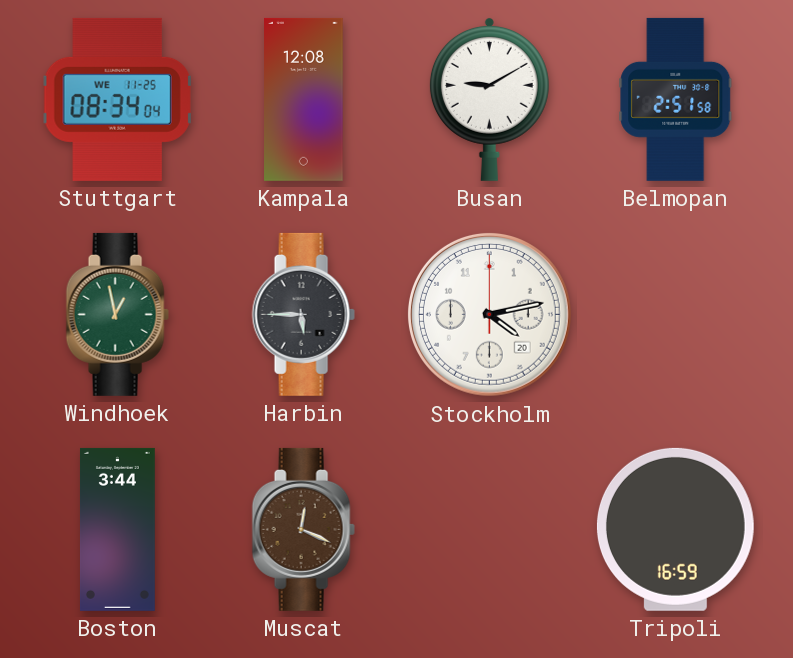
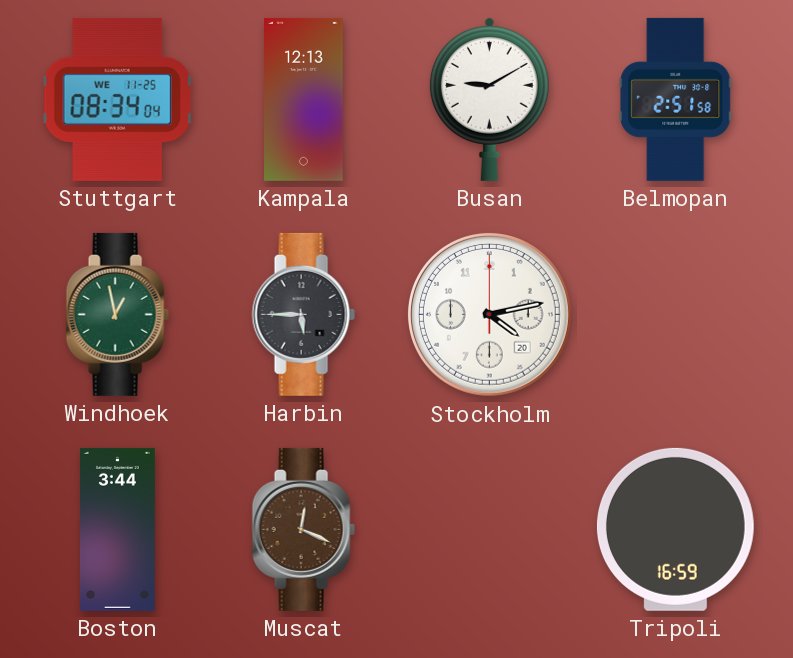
Kampala: 12:08 -> 12:13
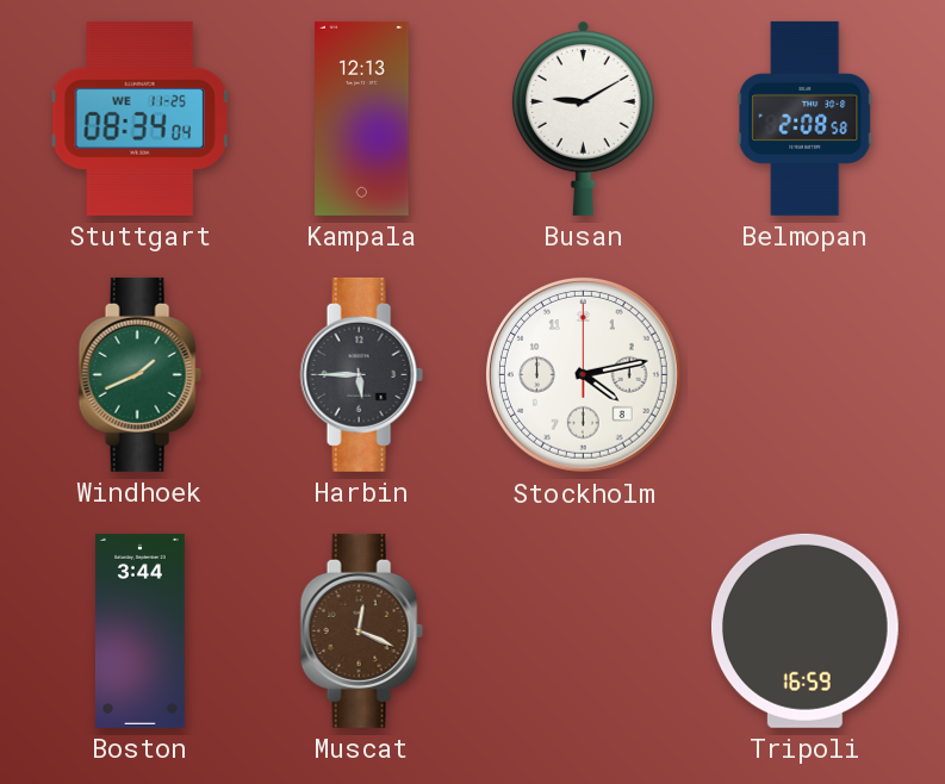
Belmopan: 2:51 -> 2:08
Windhoek: 12:58 -> 1:41
Stockholm date: 20 -> 8
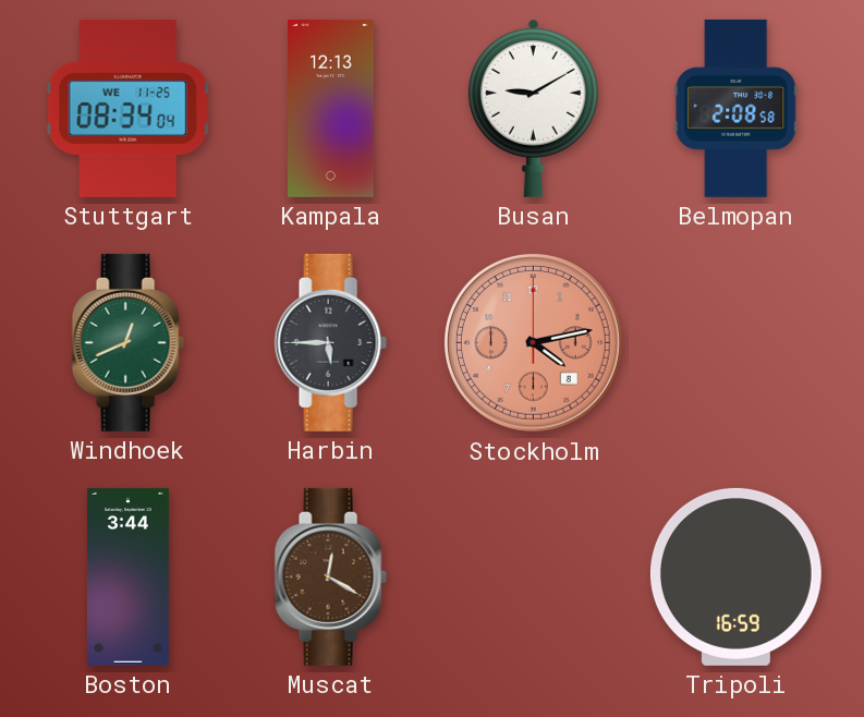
Windhoek: 1:41 -> 12:41
Stockholm dial: white -> salmon
Muscat: 12:19 -> 12:20
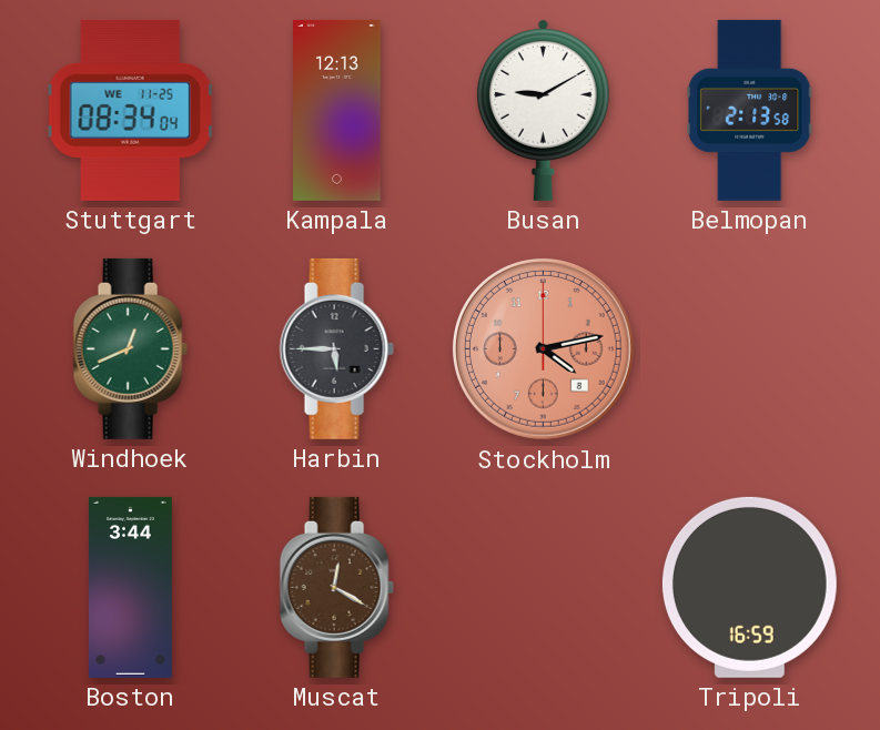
Belmopan: 2:08 -> 2:13
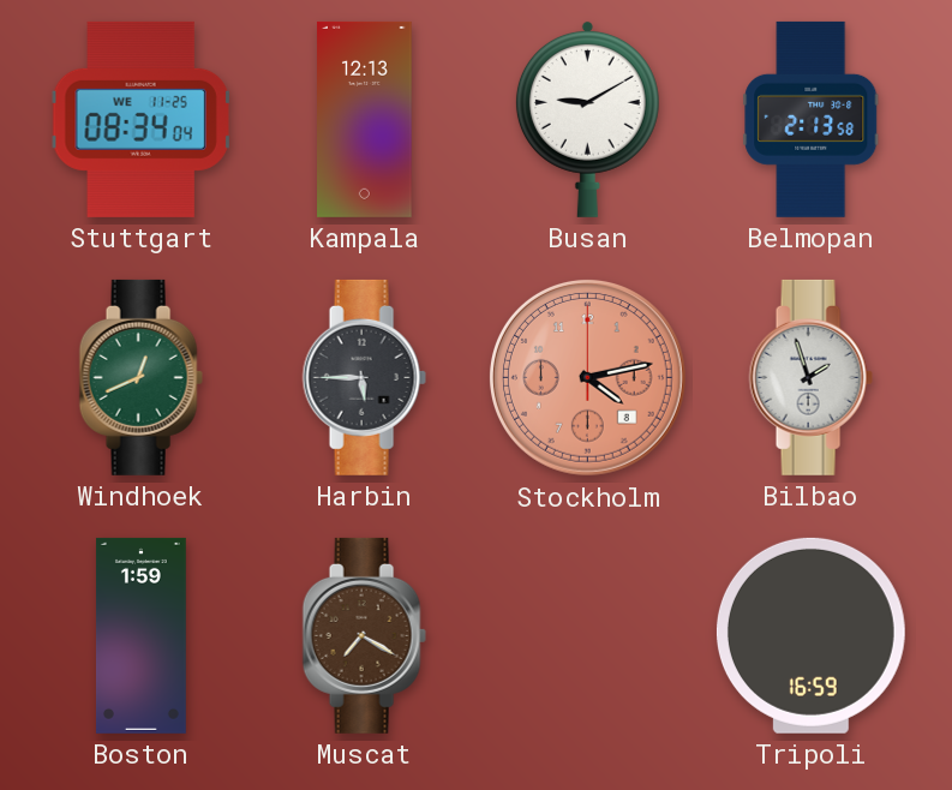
Bilbao: none -> 1:57
Boston: 3:44 -> 1:59
Muscat: 12:20 -> 7:20
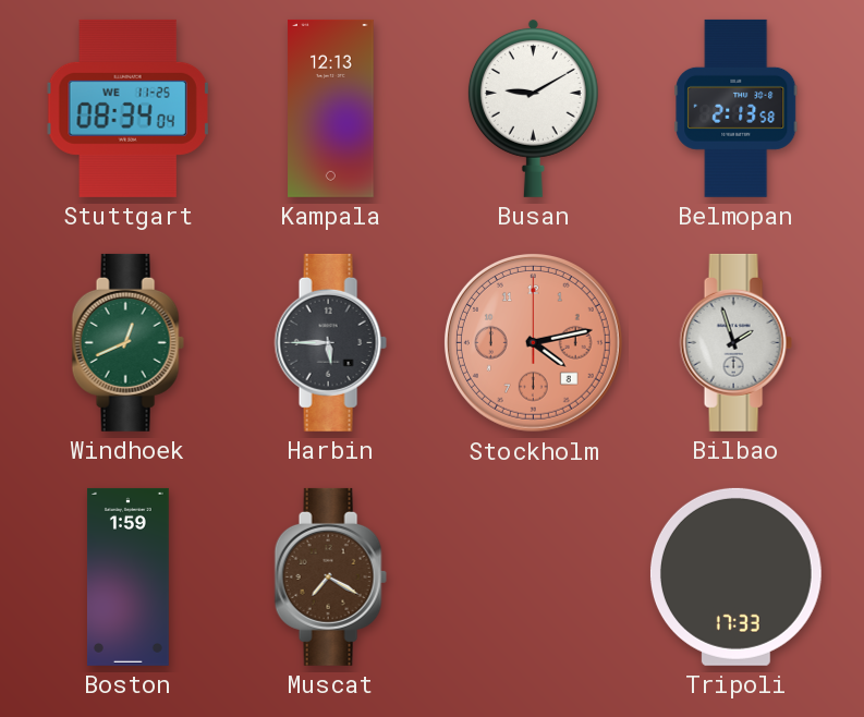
Tripoli: 16:59 -> 17:33
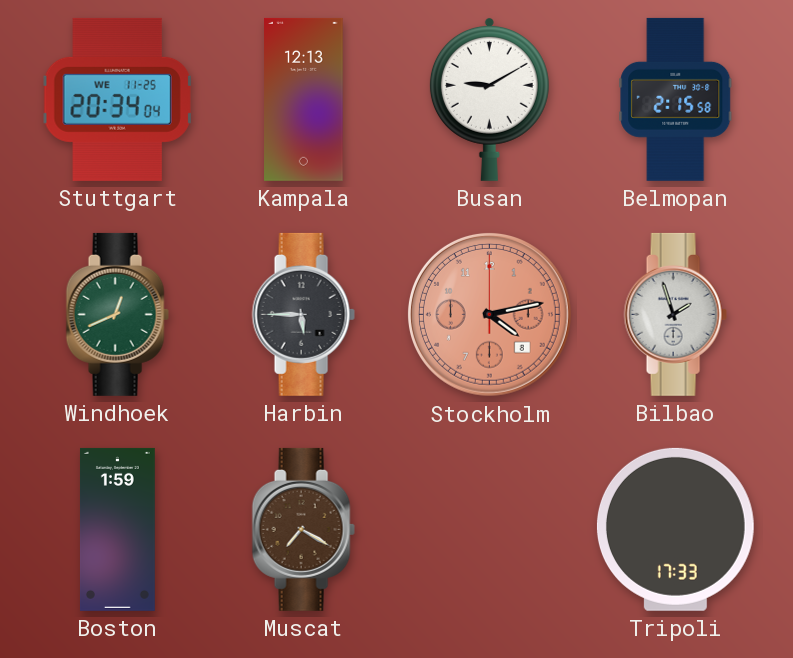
Stuttgart: 08:34 -> 20:34
Belmopan: 2:13 -> 2:15
